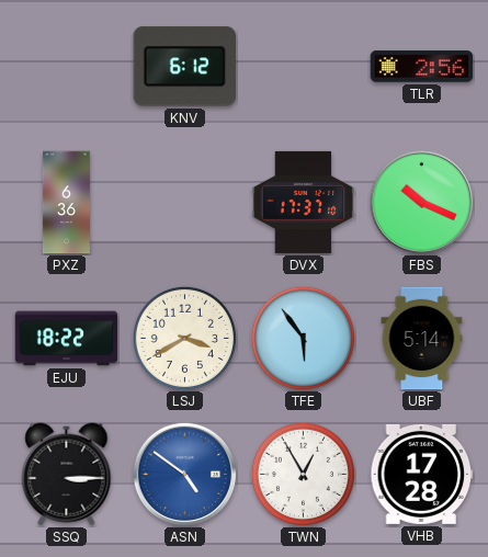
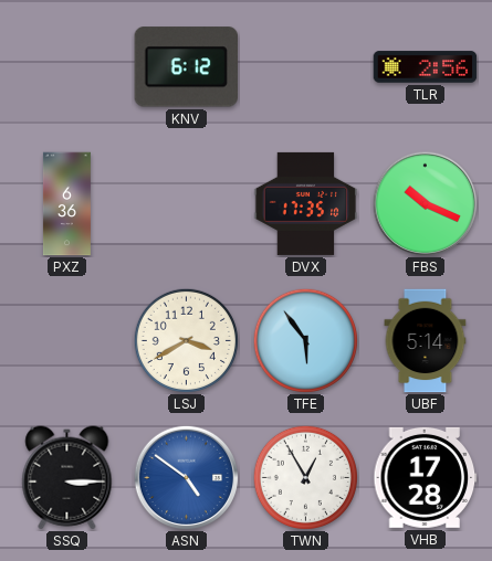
DVX: 17:37 -> 17:35
EJU: 18:22 -> none
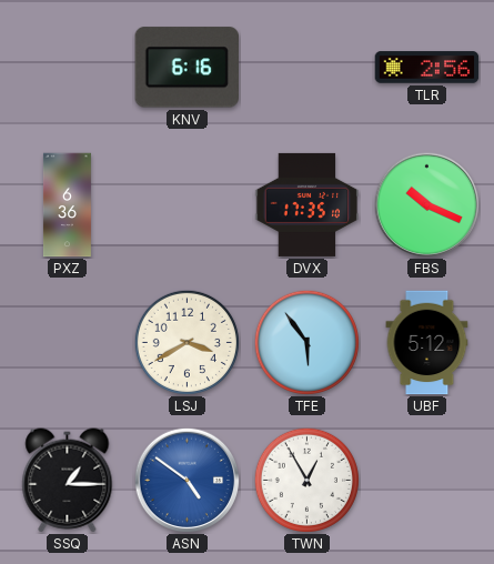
KNV: 6:12 -> 6:16
UBF: 5:14 -> 5:12
SSQ: 3:15 -> 1:15
VHB: 17:28 -> none
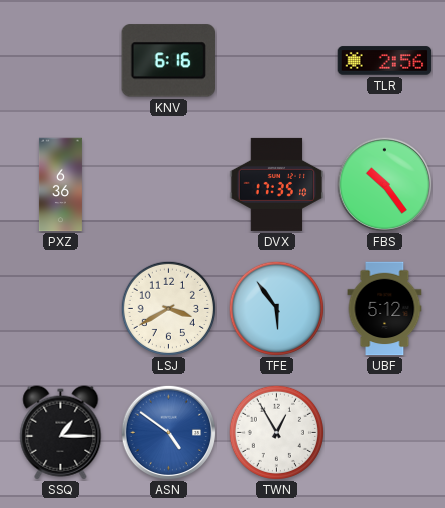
FBS: 10:19 -> 10:24
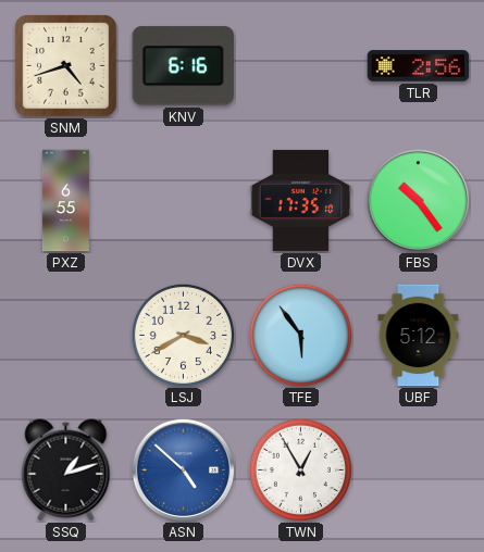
SNM: none -> 4:42
PXZ: 6:36 -> 6:55
SSQ: 1:15 -> 1:12
ASN: 4:51 -> 4:52
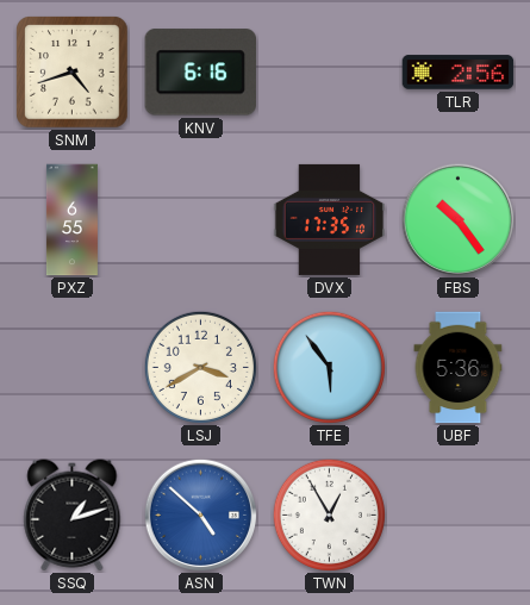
UBF: 5:12 -> 5:36
